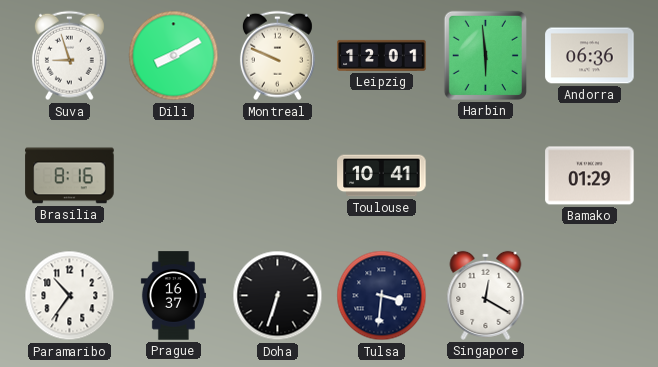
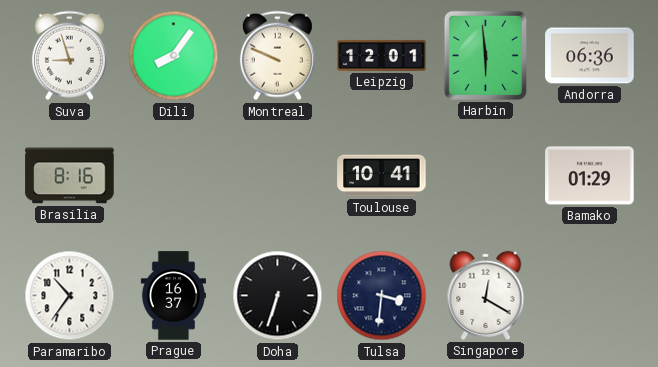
Dili: 8:10 -> 8:06
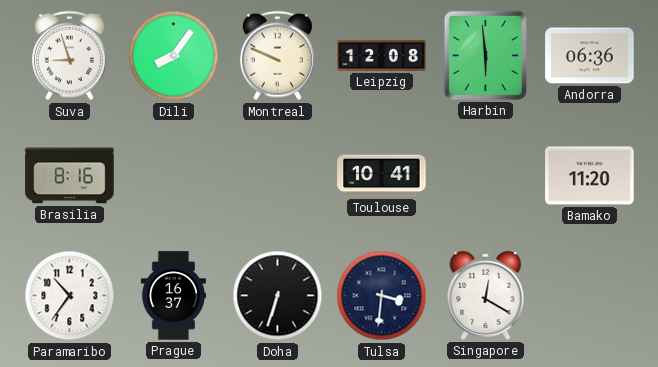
Leipzig: 12:01 -> 12:08
Bamako: 01:29 -> 11:20
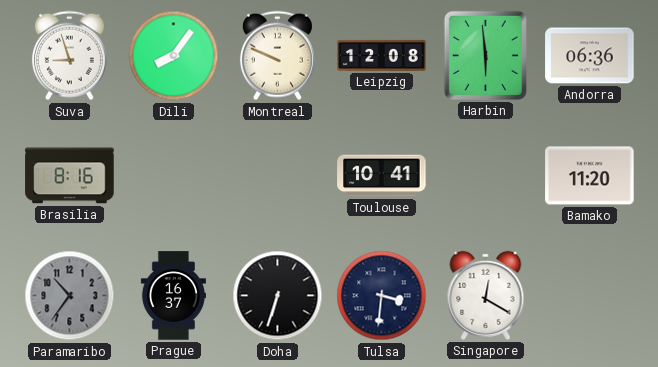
Paramaribo dial: white -> grey
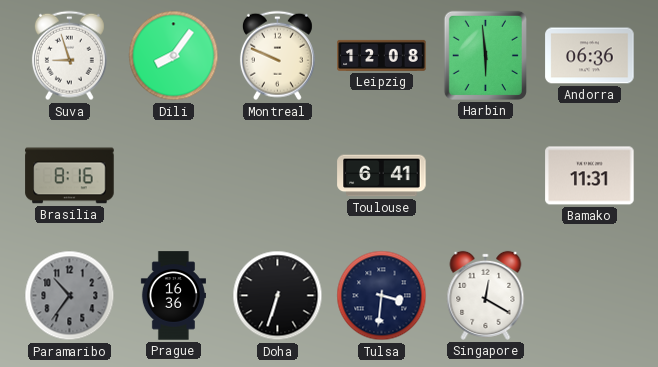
Toulouse: 10:41 -> 6:41
Bamako: 11:20 -> 11:31
Prague: 16:37 -> 16:36
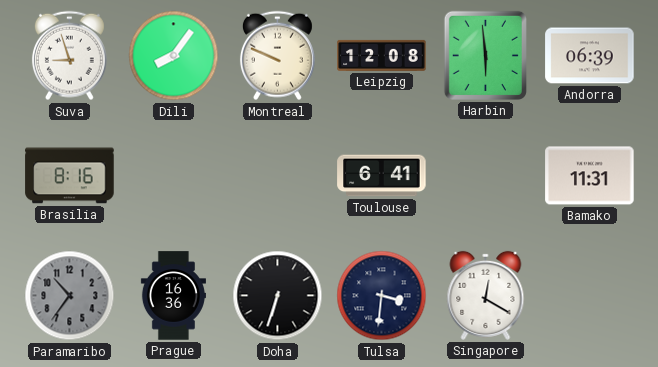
Andorra: 06:36 -> 06:39
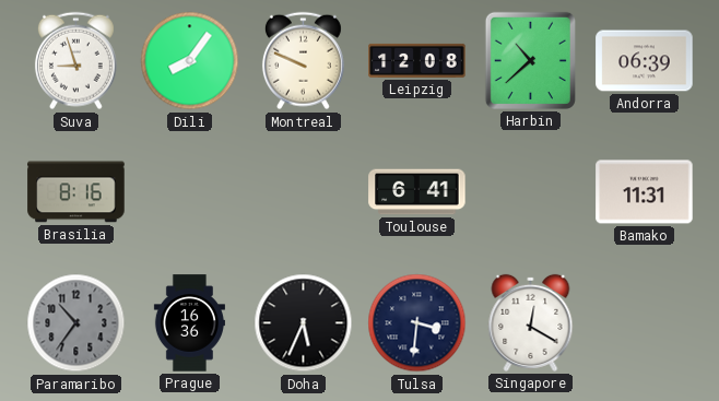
Harbin: 5:59 -> 10:38
Doha: 6:33 -> 5:34
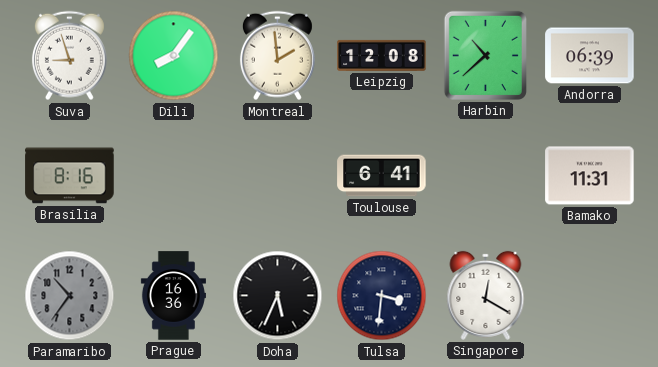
Montreal: 9:49 -> 1:59
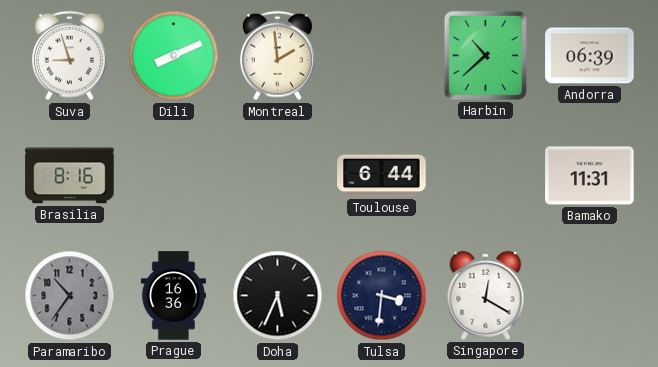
Dili: 8:06 -> 8:11
Leipzig: 12:08 -> none
Toulouse: 6:41 -> 6:44
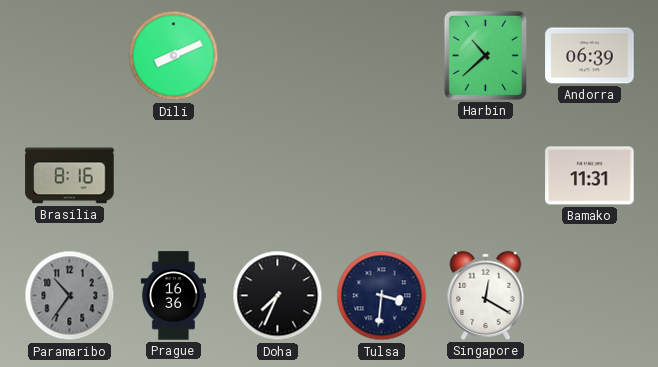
Suva: 8:57 -> none
Montreal: 1:59 -> none
Toulouse: 6:44 -> none
Doha: 5:34 -> 7:34
